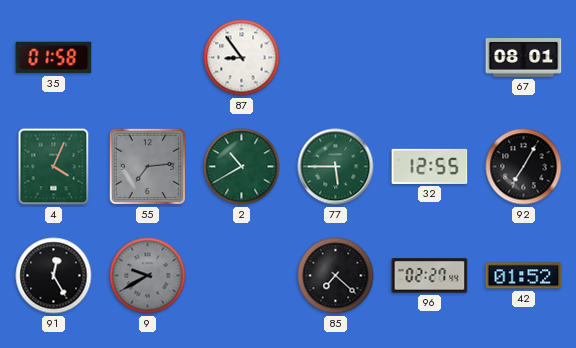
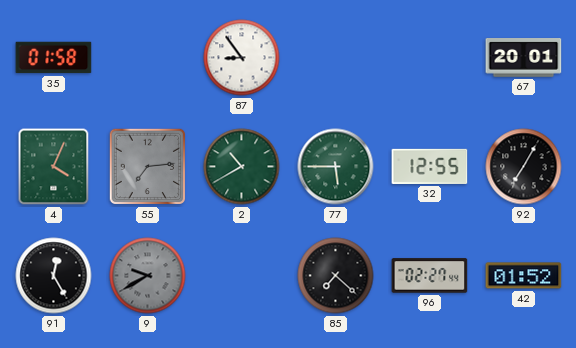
67: 08:01 -> 20:01
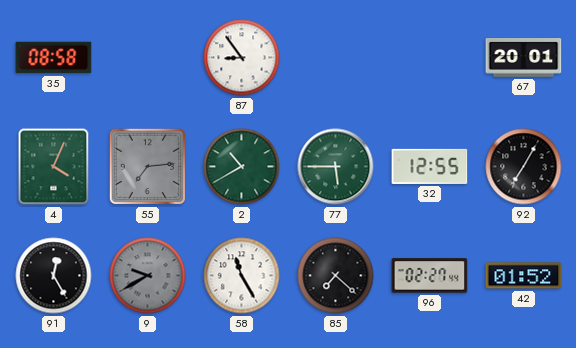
35: 01:58 -> 08:58
58: none -> 11:25
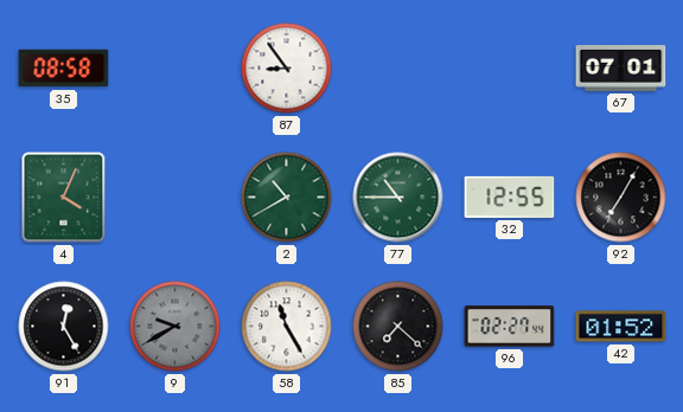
67: 20:01 -> 07:01
55: 7:14 -> none
77: 5:45 -> 10:45
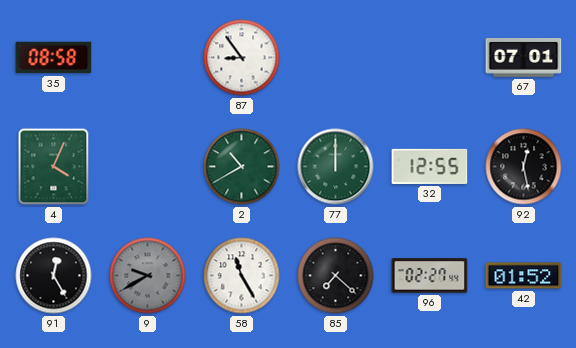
77: 10:45 -> 12:00
92: 7:05 -> 12:28
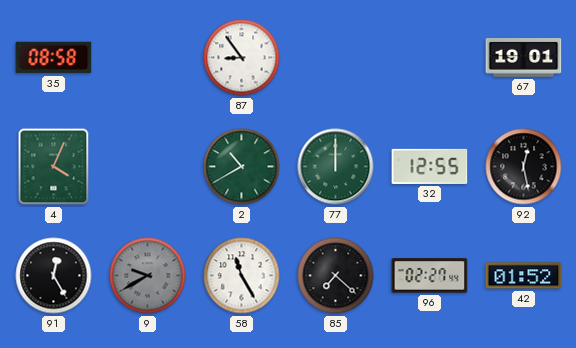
67: 07:01 -> 19:01
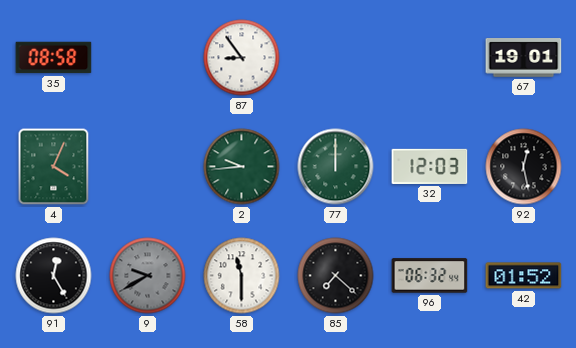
2: 10:40 -> 9:44
32: 12:55 -> 12:03
58: 11:25 -> 11:30
96: 02:27 -> 06:32
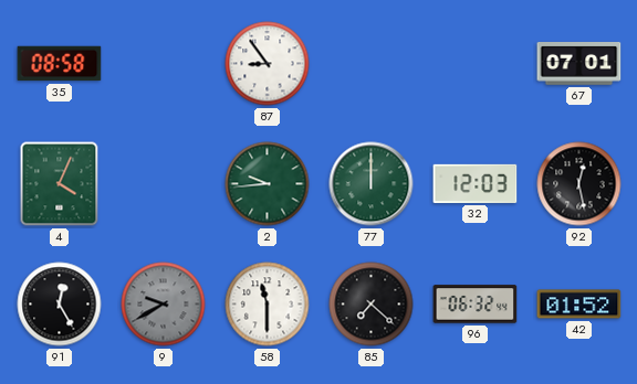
67: 19:01 -> 07:01
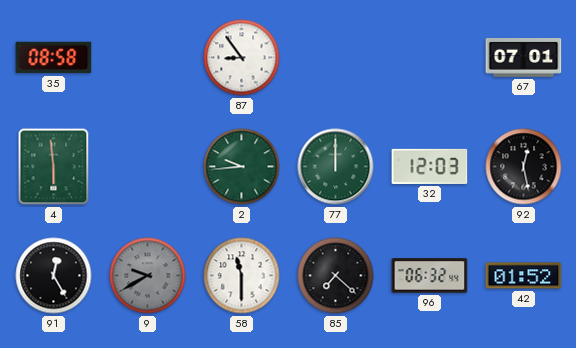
4: 4:04 -> 5:59
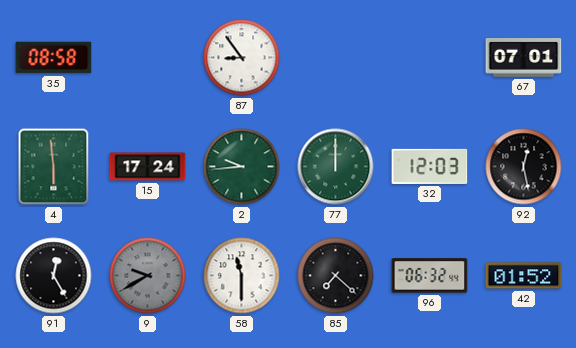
15: none -> 17:24
